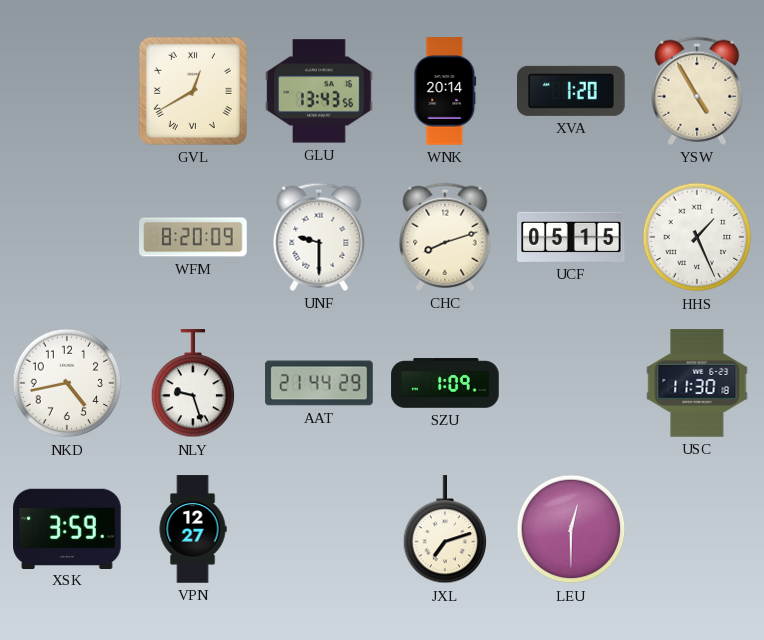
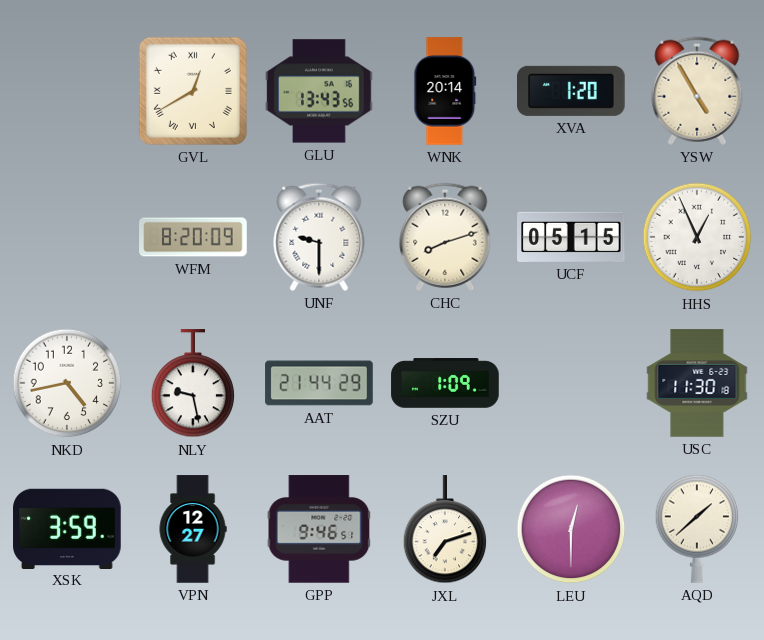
HHS: 1:26 -> 12:56
NLY: 9:27 -> 9:28
GPP: none -> 9:46
AQD: none -> 1:38
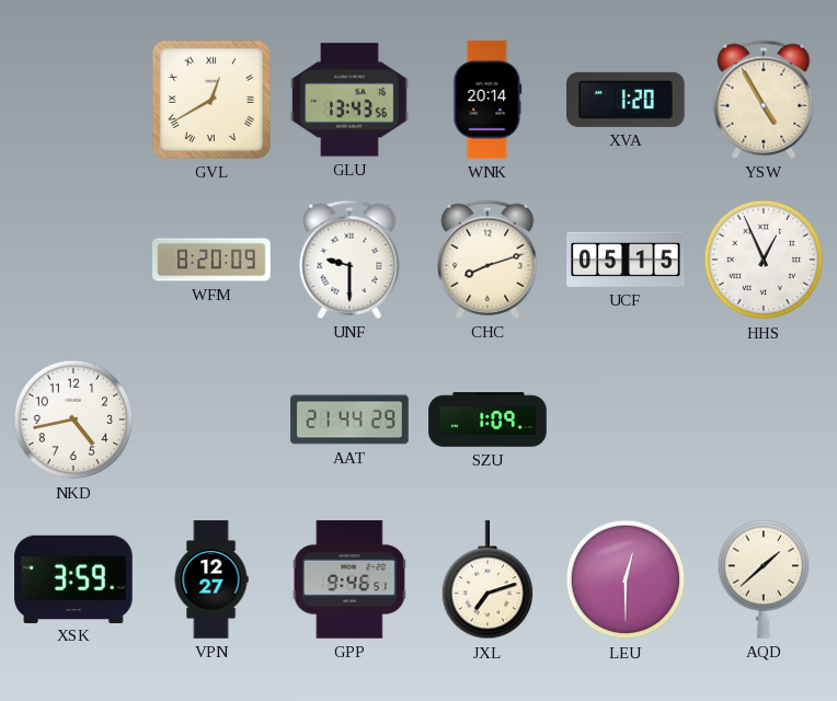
NLY: 9:28 -> none
USC: 11:30 -> none
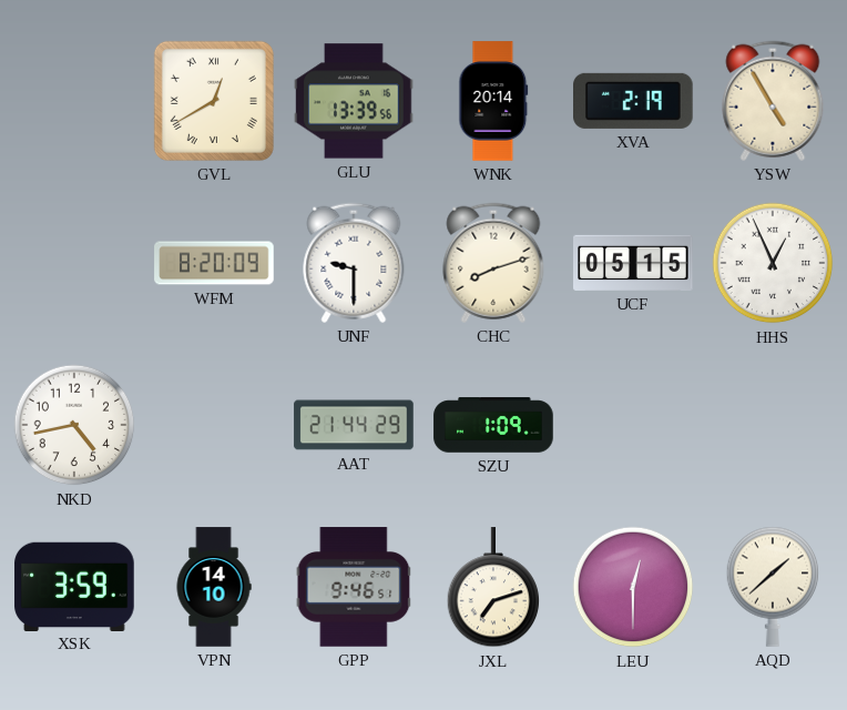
GLU: 13:43 -> 13:39
XVA: 1:20 -> 2:19
VPN: 12:27 -> 14:10
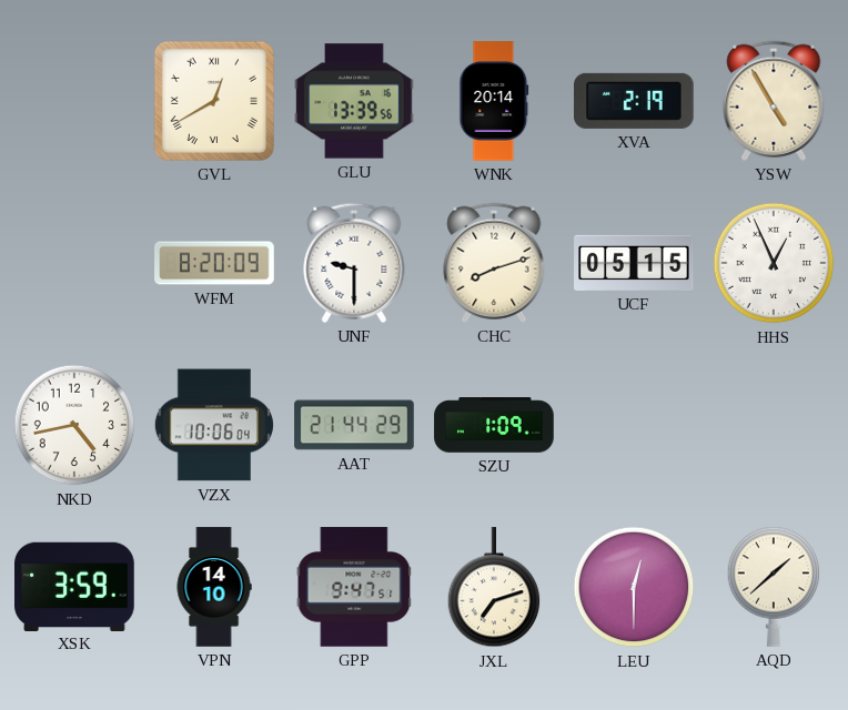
VZX: none -> 10:06
GPP: 9:46 -> 9:47
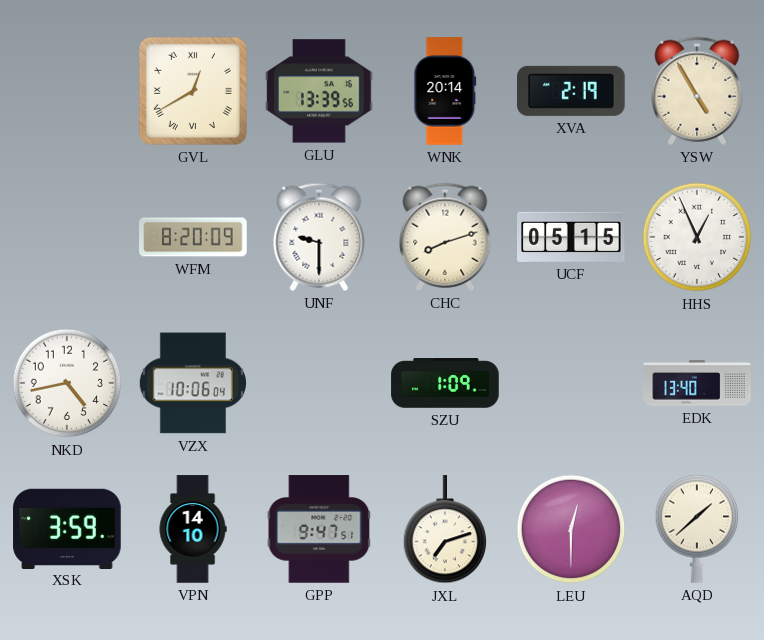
AAT: 21:44 -> none
EDK: none -> 13:40
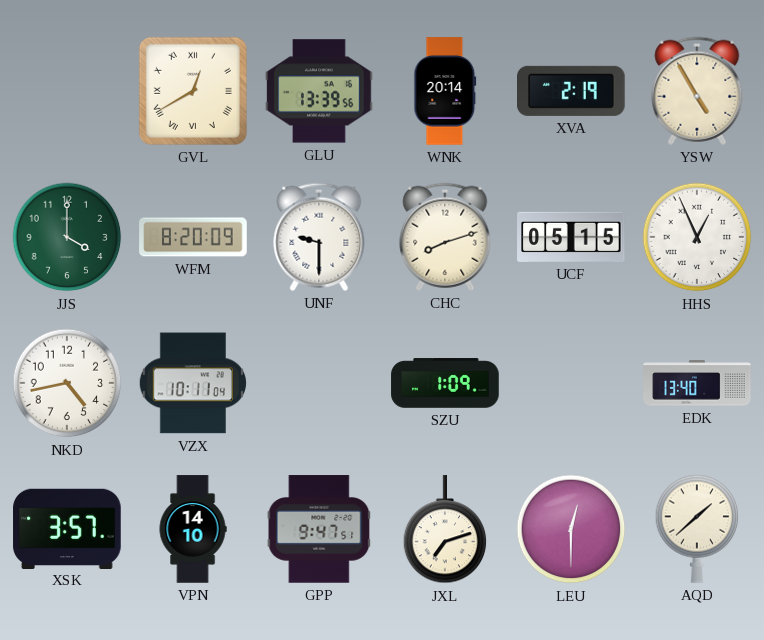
JJS: none -> 4:00
VZX: 10:06 -> 10:11
XSK: 3:59 -> 3:57
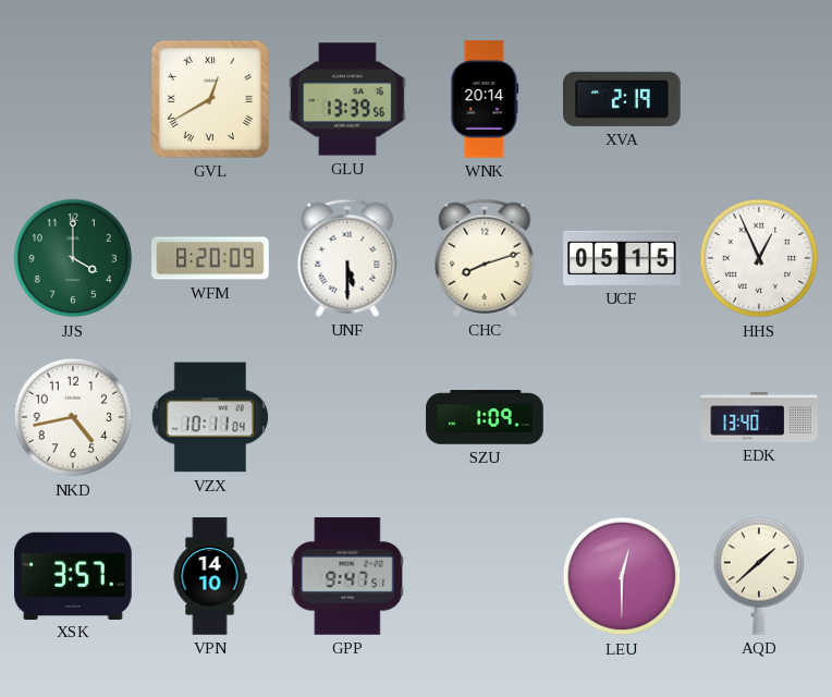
YSW: 4:55 -> none
UNF: 9:30 -> 5:30
JXL: 7:12 -> none
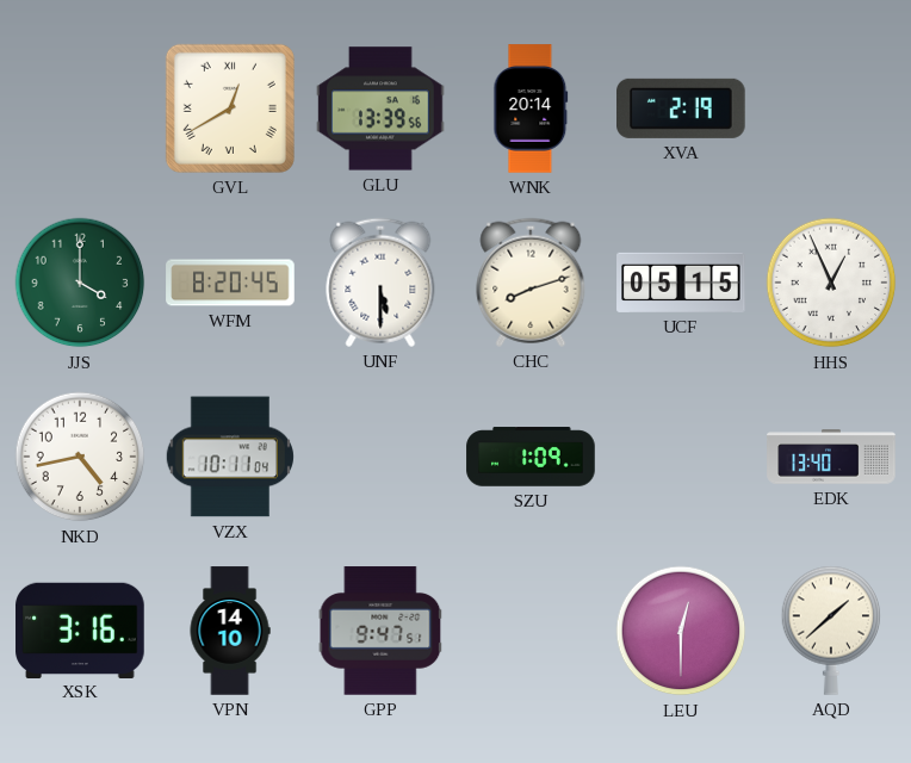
WFM: 8:20:09 -> 8:20:45
XSK: 3:57 -> 3:16
